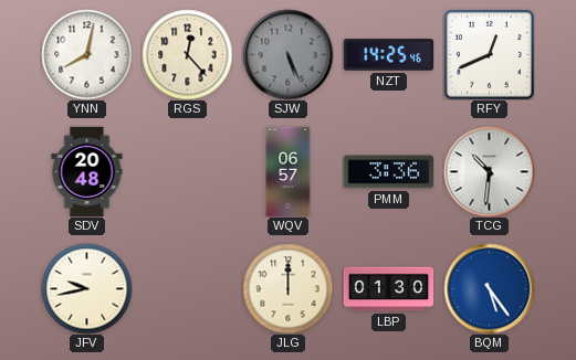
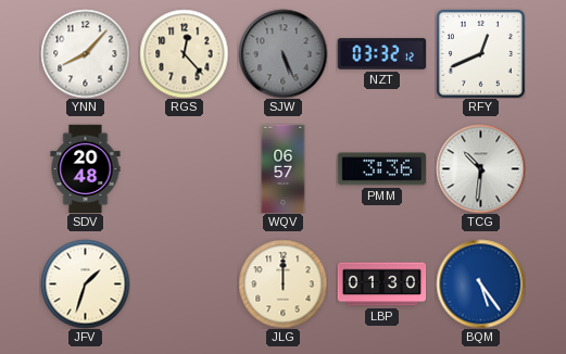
YNN: 8:02 -> 8:07
NZT: 14:25 -> 03:32
JFV: 9:43 -> 1:33
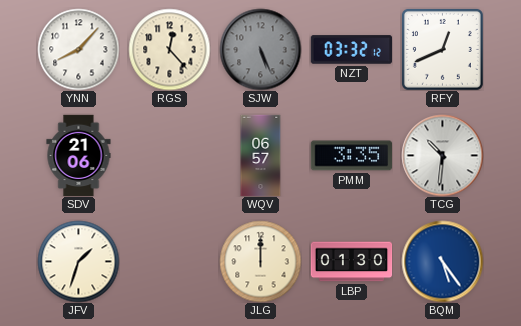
SDV: 20:48 -> 21:06
PMM: 3:36 -> 3:35
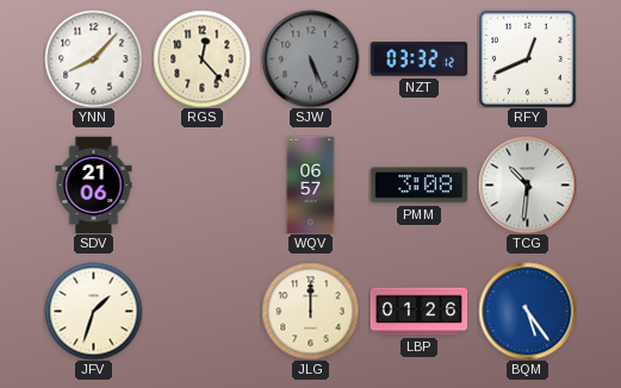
PMM: 3:35 -> 3:08
LBP: 01:30 -> 01:26
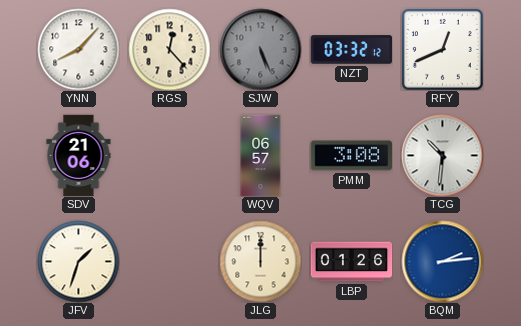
BQM: 5:24 -> 2:14
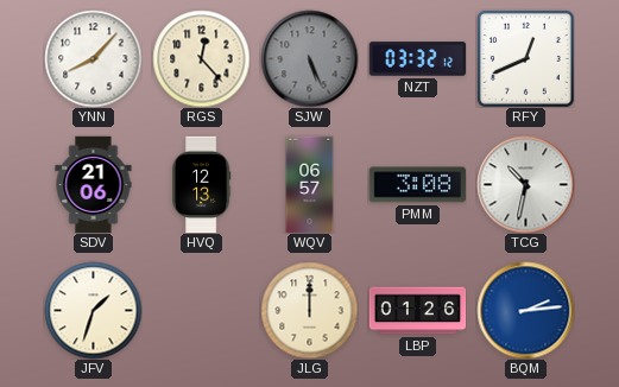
HVQ: none -> 12:13
TCG: 10:31 -> 10:32
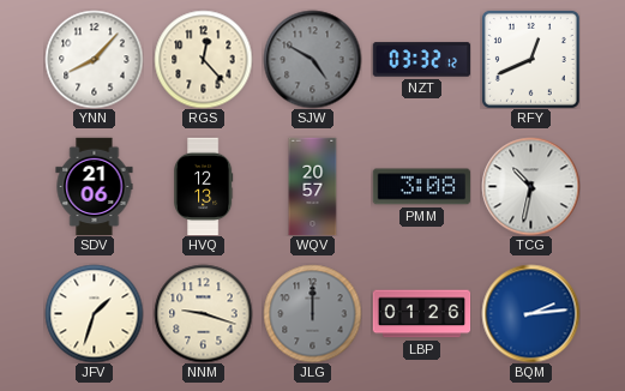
SJW: 5:26 -> 4:50
WQV: 06:57 -> 20:57
NNM: none -> 9:18
JLG dial: cream -> grey
